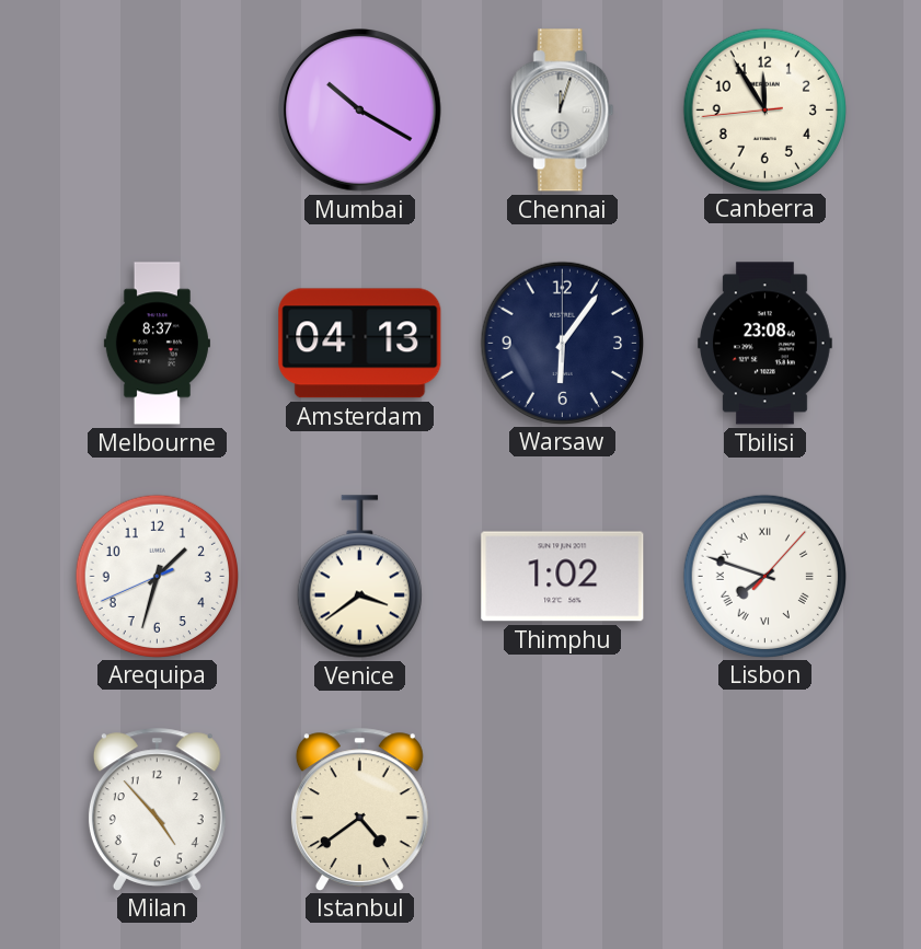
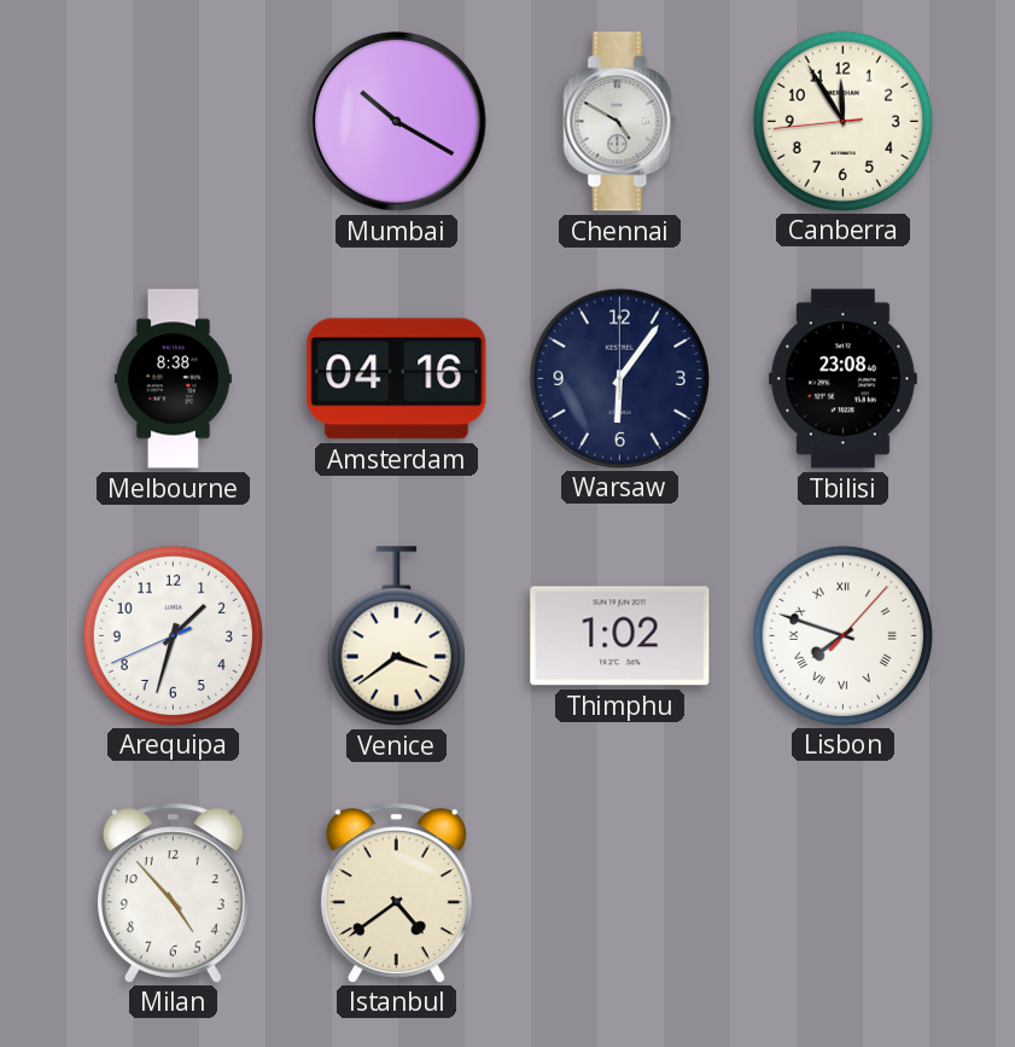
Chennai: 12:03 -> 4:50
Melbourne: 8:37 -> 8:38
Amsterdam: 04:13 -> 04:16
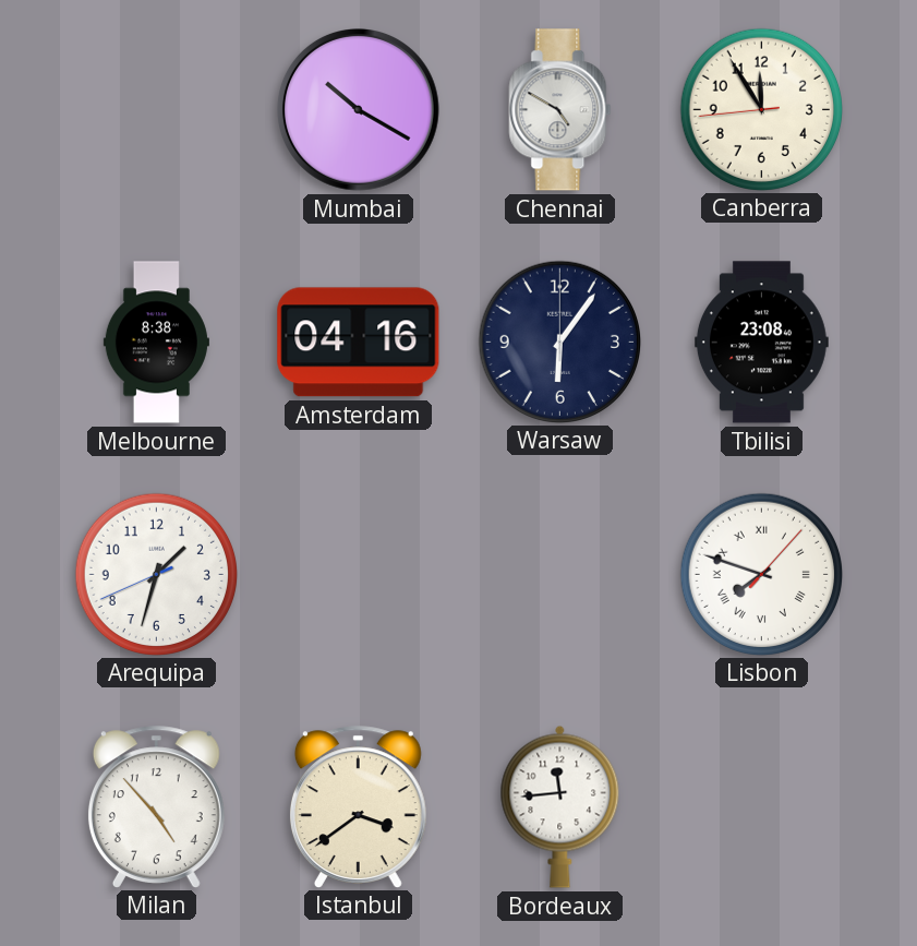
Venice: 3:39 -> none
Thimphu: 1:02 -> none
Istanbul: 4:39 -> 3:39
Bordeaux: none -> 11:44
